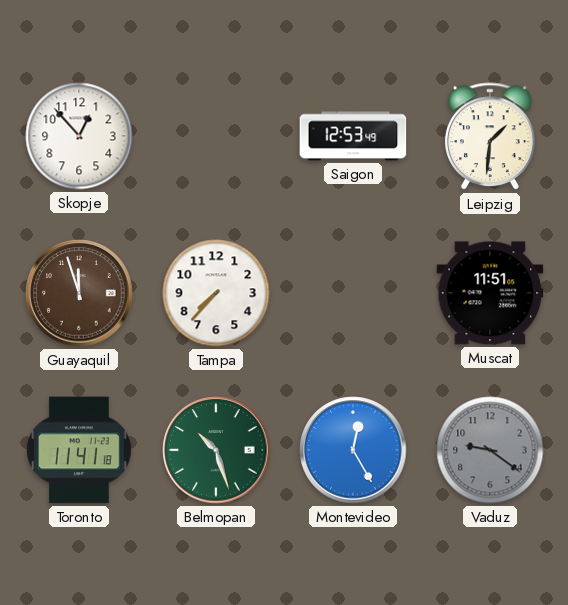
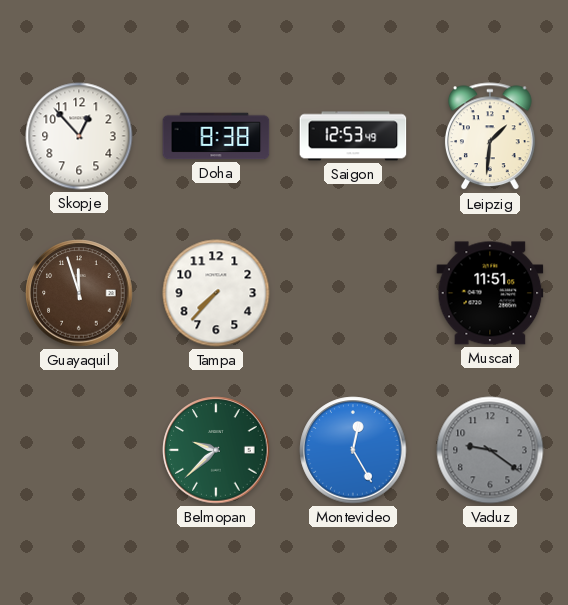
Doha: none -> 8:38
Toronto: 11:41 -> none
Belmopan: 10:27 -> 9:38
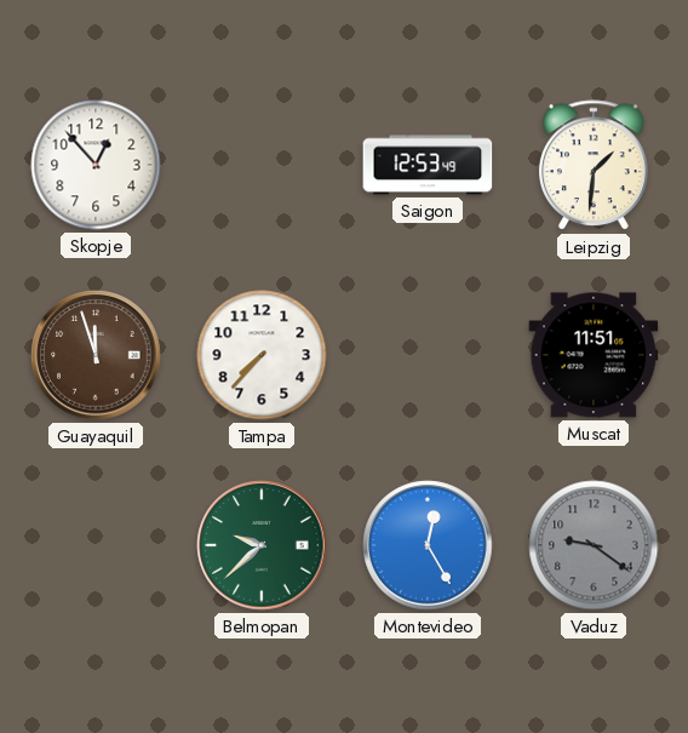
Doha: 8:38 -> none
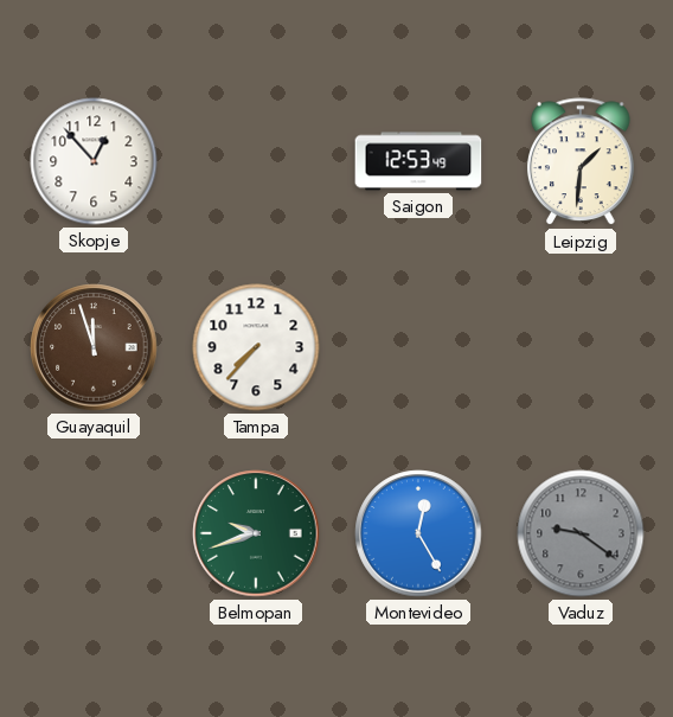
Muscat: 11:51 -> none
Belmopan: 9:38 -> 9:42
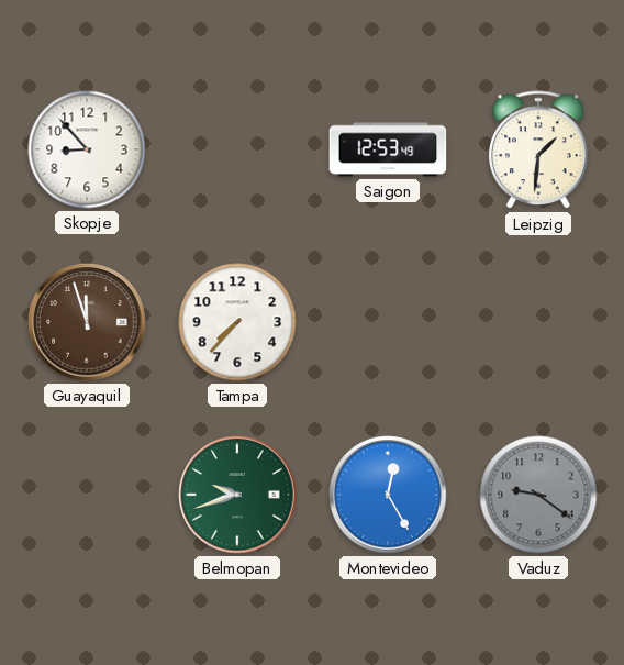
Skopje: 12:53 -> 8:53
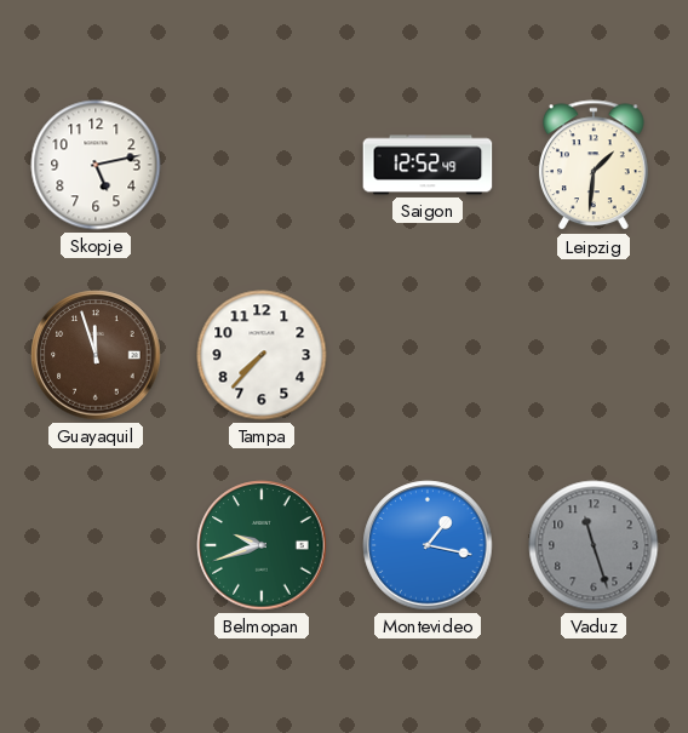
Skopje: 8:53 -> 5:13
Saigon: 12:53 -> 12:52
Montevideo: 12:25 -> 1:17
Vaduz: 9:21 -> 11:27
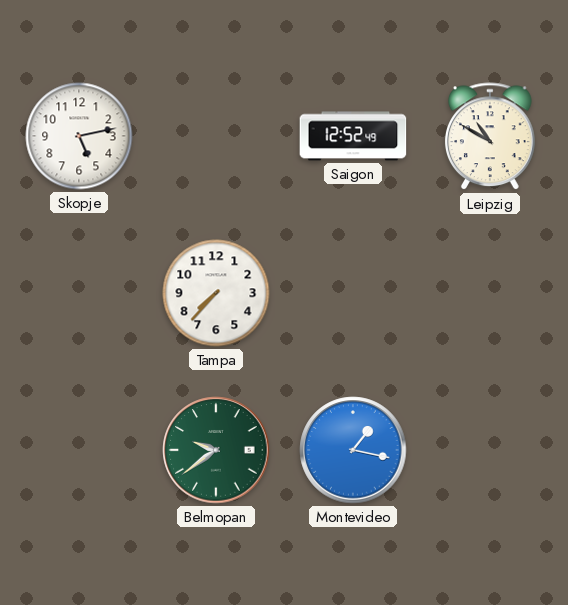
Leipzig: 1:31 -> 10:50
Guayaquil: 11:57 -> none
Belmopan: 9:42 -> 9:39
Vaduz: 11:27 -> none
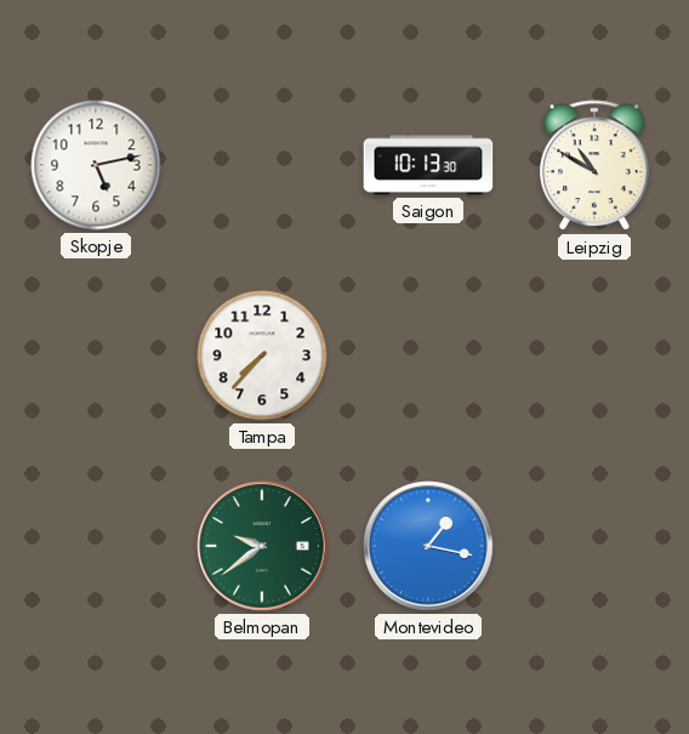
Saigon: 12:52 -> 10:13
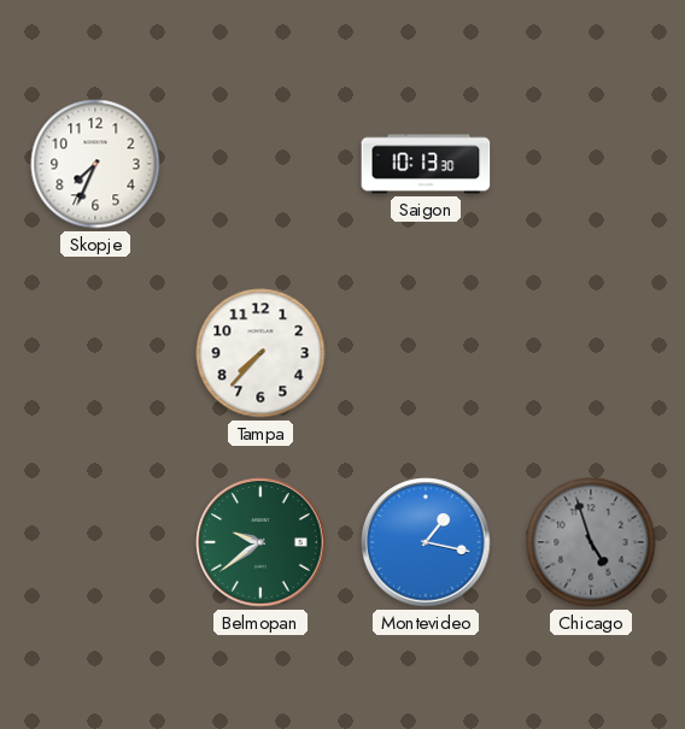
Skopje: 5:13 -> 7:34
Leipzig: 10:50 -> none
Chicago: none -> 4:57
